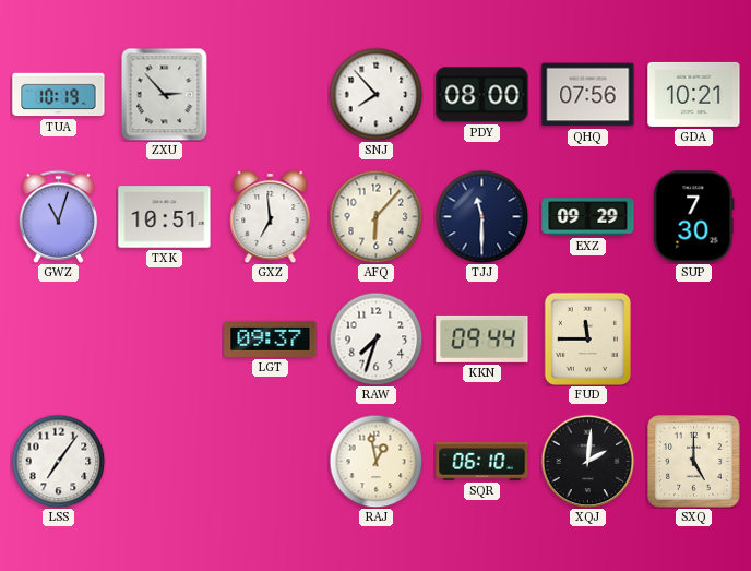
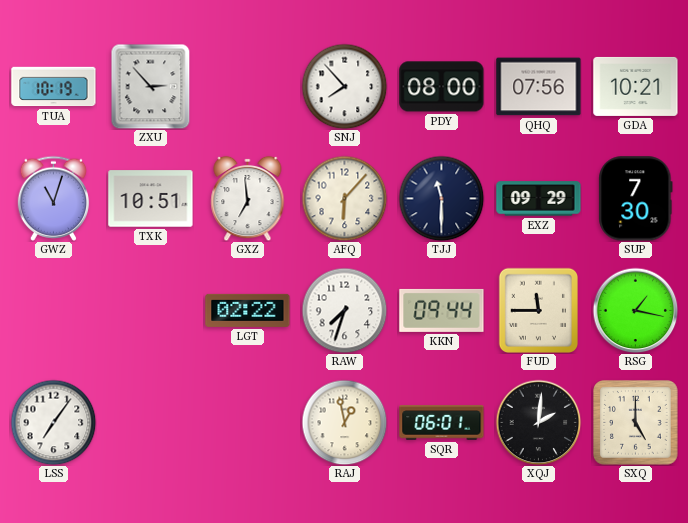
LGT: 09:37 -> 02:22
RSG: none -> 1:17
SQR: 06:10 -> 06:01
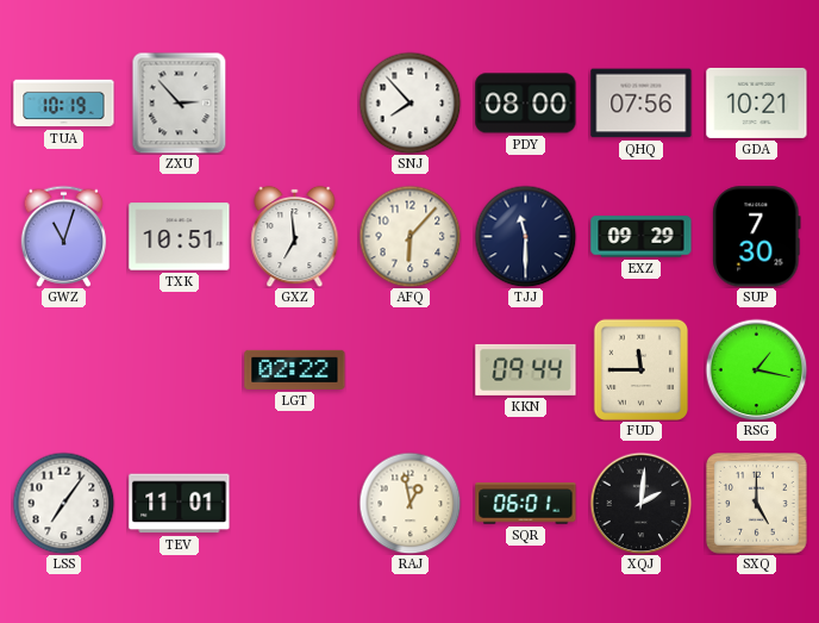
RAW: 7:33 -> none
TEV: none -> 11:01
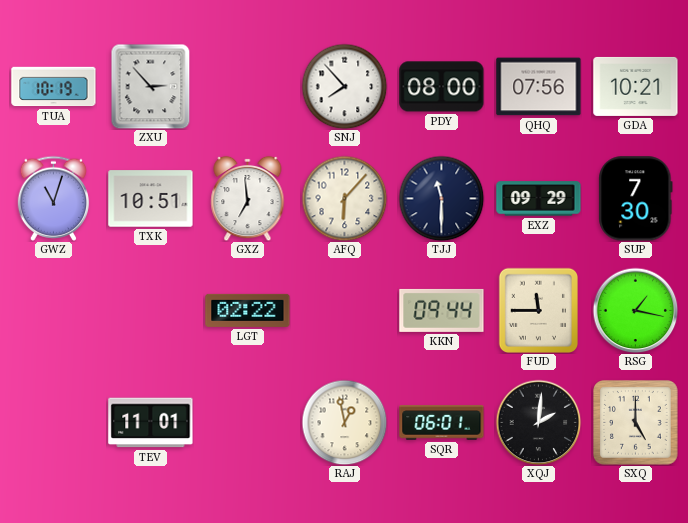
LSS: 7:06 -> none
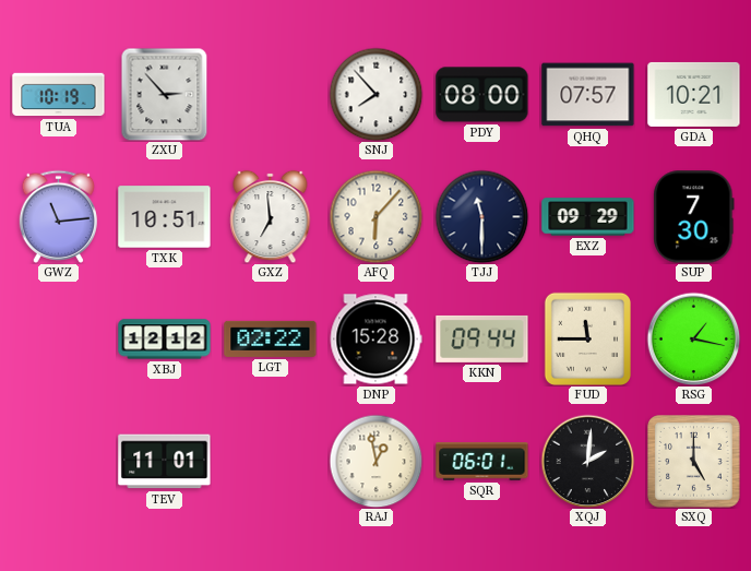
QHQ: 07:56 -> 07:57
GWZ: 11:03 -> 11:14
XBJ: none -> 12:12
DNP: none -> 15:28
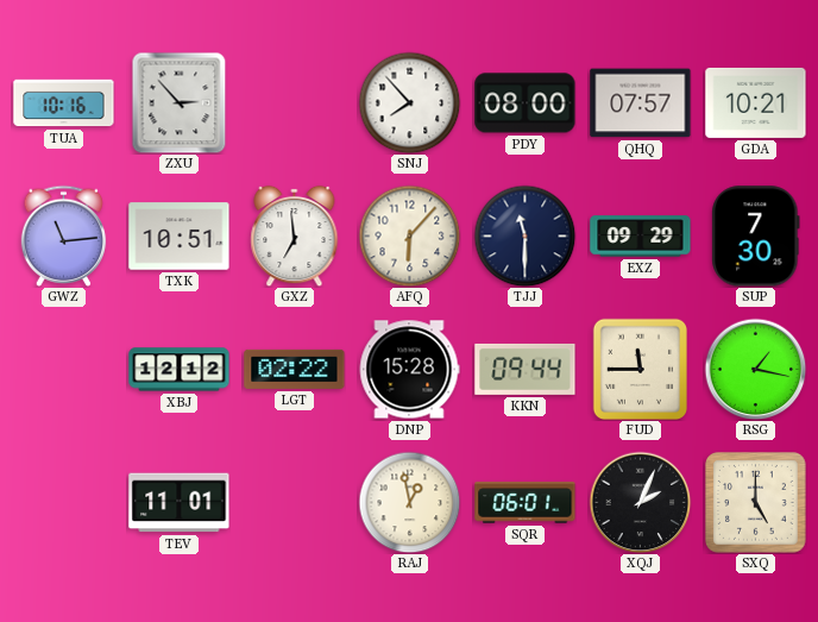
TUA: 10:19 -> 10:16
XQJ: 2:01 -> 2:04
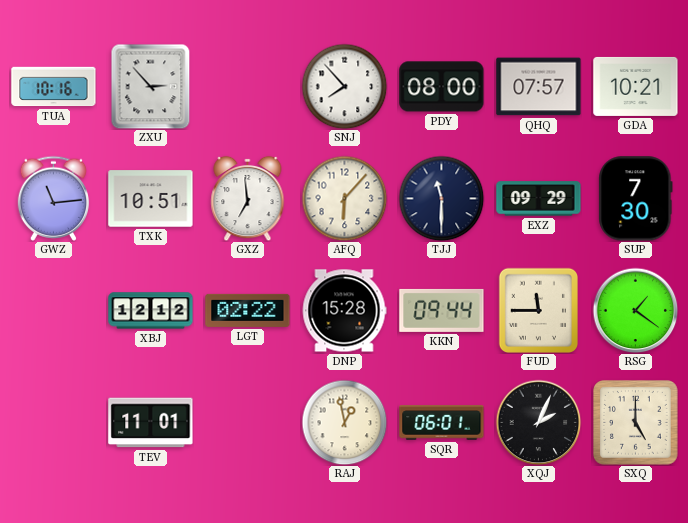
RSG: 1:17 -> 1:21
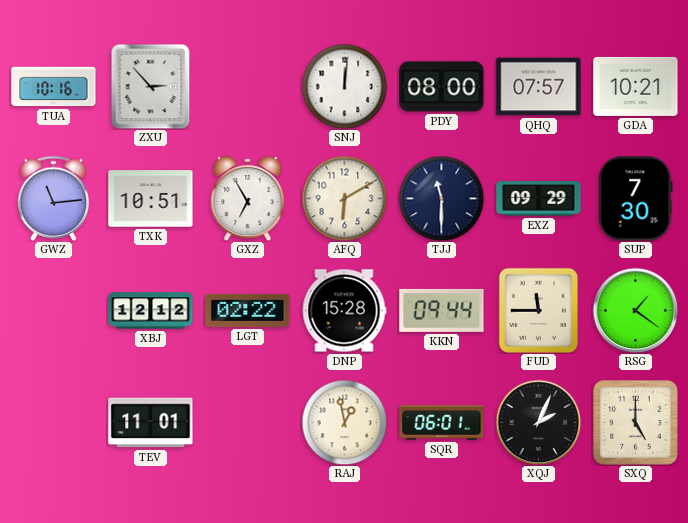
SNJ: 7:53 -> 12:01
GXZ: 6:59 -> 6:55
AFQ: 6:07 -> 6:10
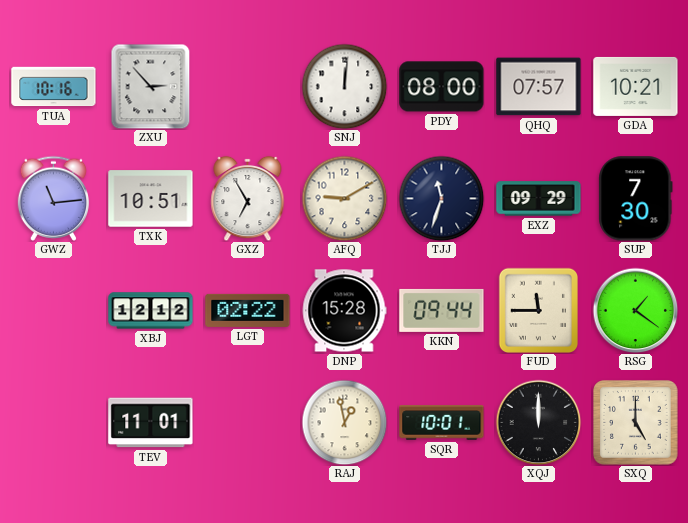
AFQ: 6:10 -> 9:10
TJJ: 11:30 -> 11:33
SQR: 06:01 -> 10:01
XQJ: 2:04 -> 12:00
